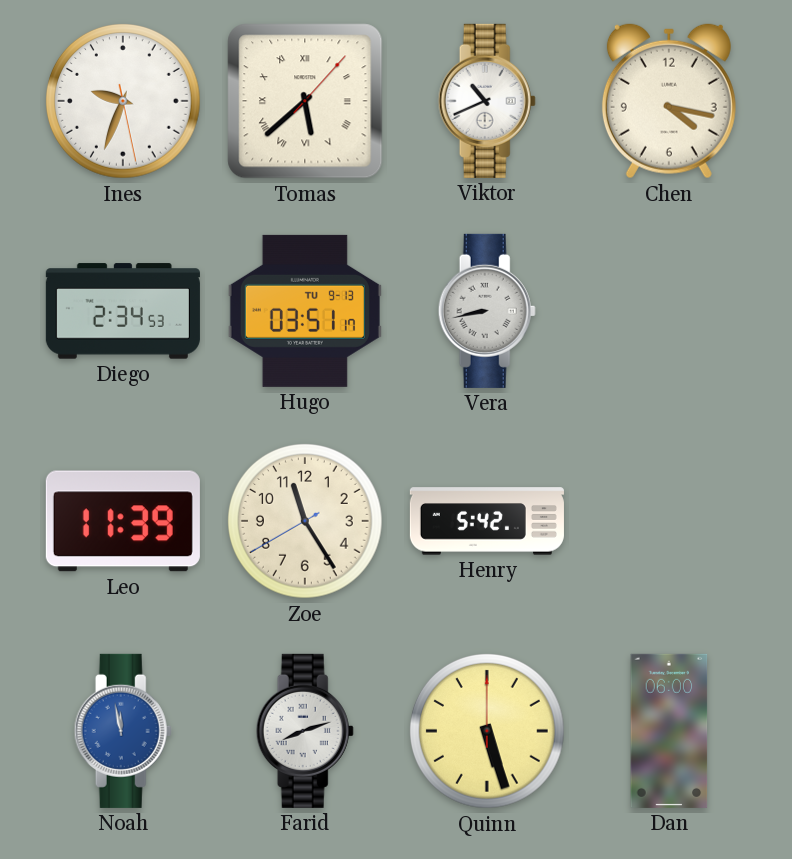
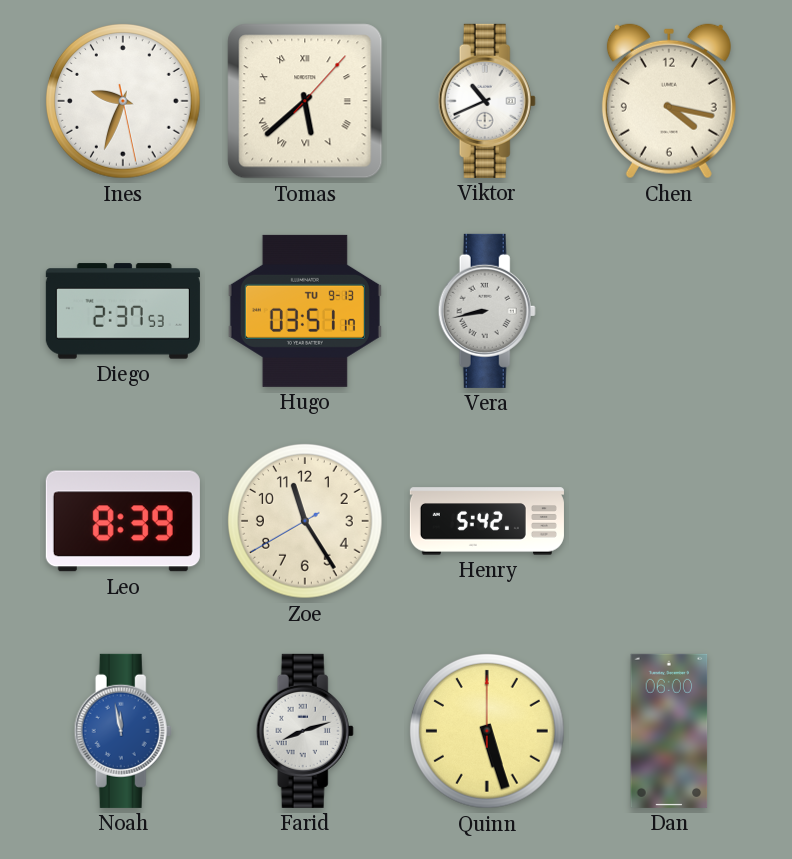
Diego: 2:34 -> 2:37
Leo: 11:39 -> 8:39
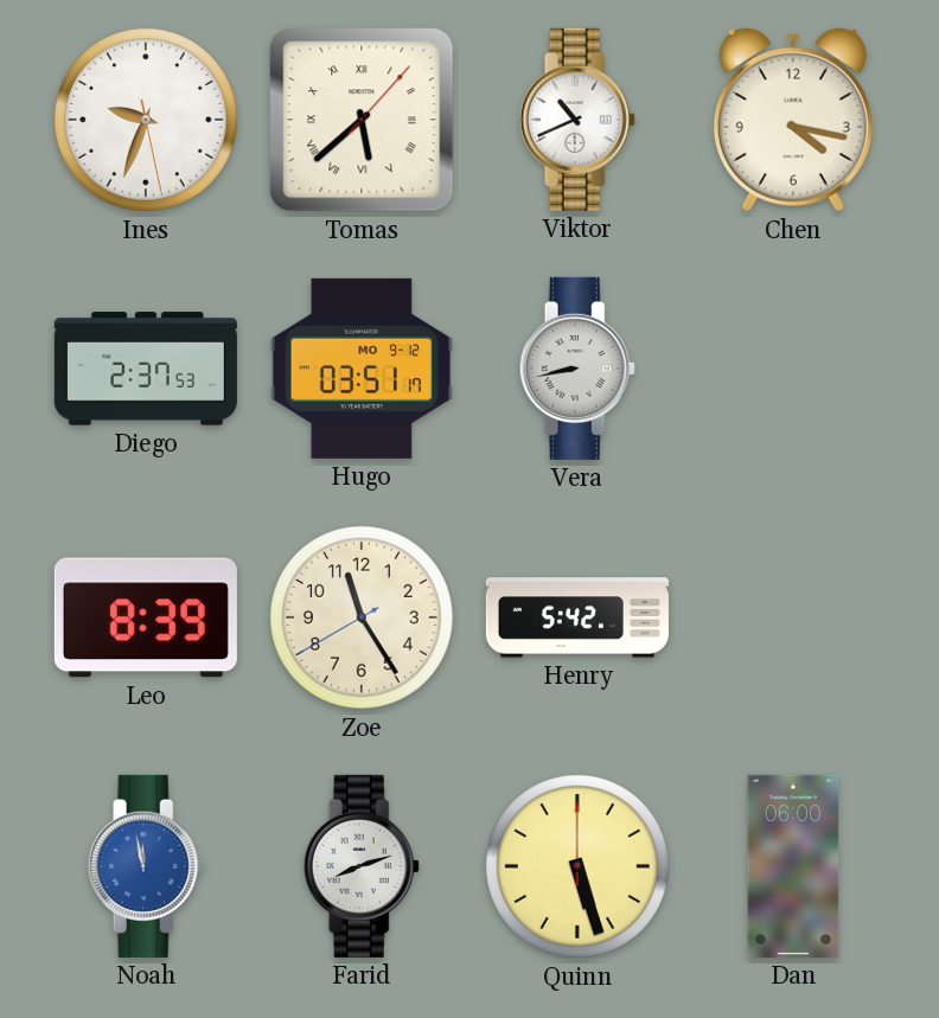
Hugo date: TU 9-13 -> MO 9-12
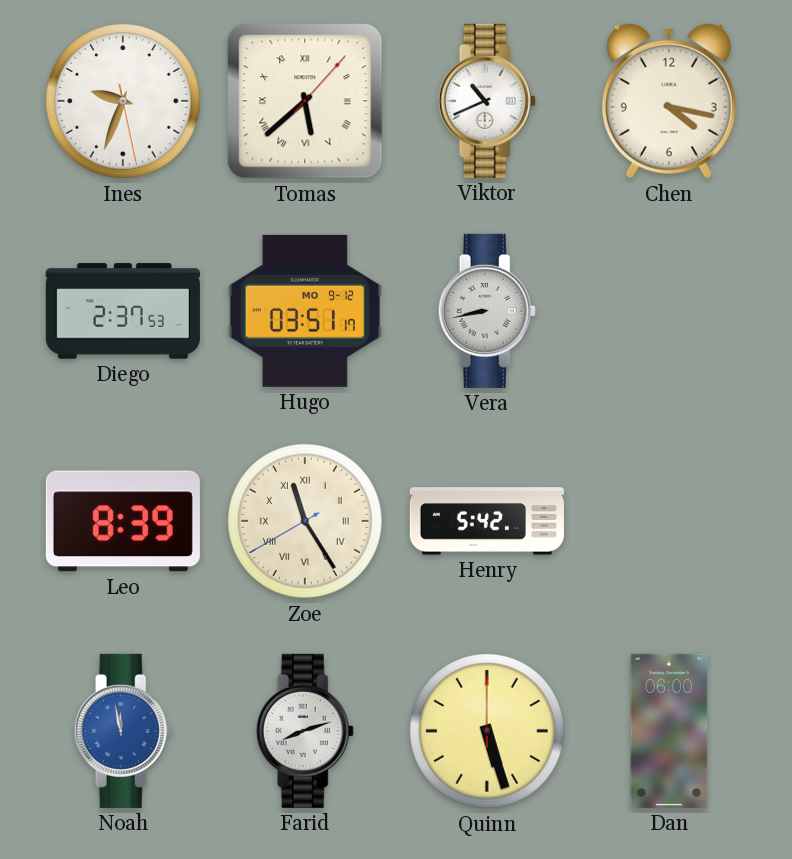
Zoe numerals: Arabic -> Roman
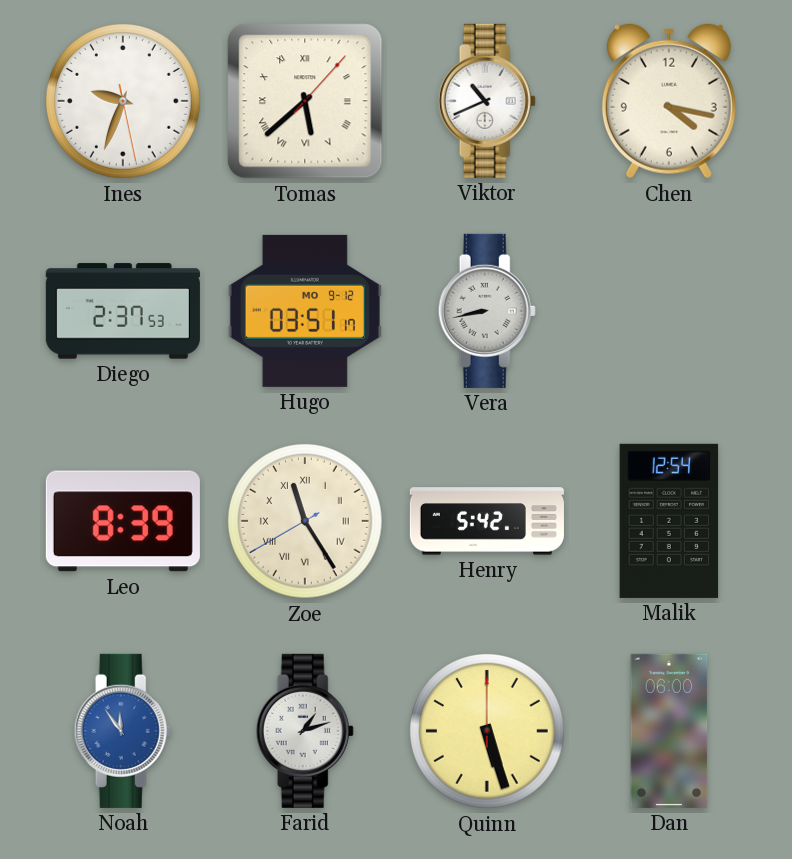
Malik: none -> 12:54
Noah: 11:58 -> 11:54
Farid: 8:12 -> 1:12
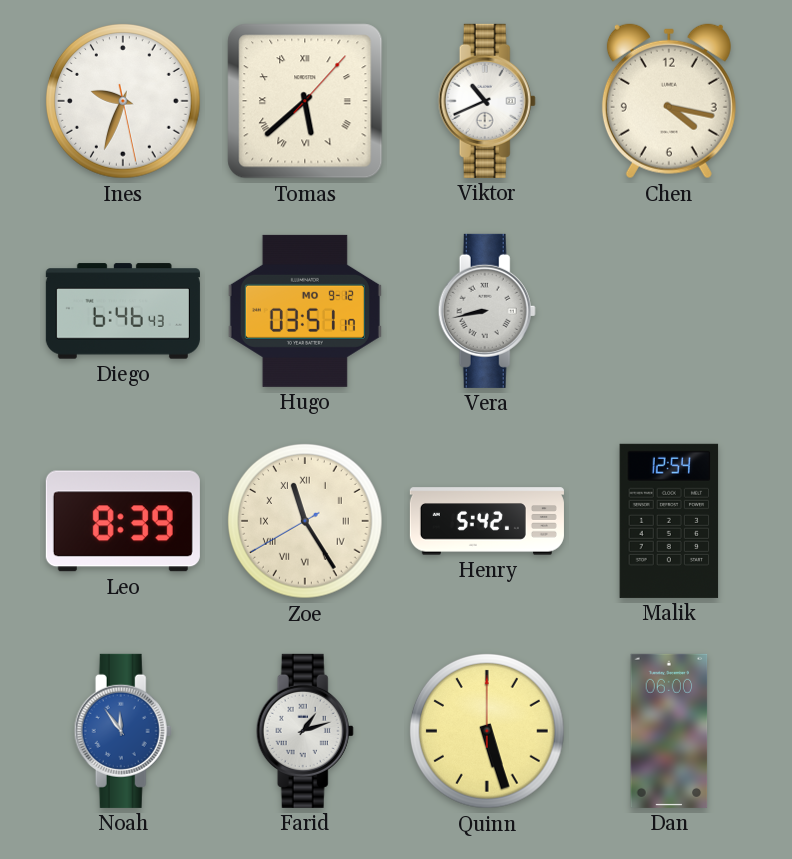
Diego: 2:37 -> 6:46
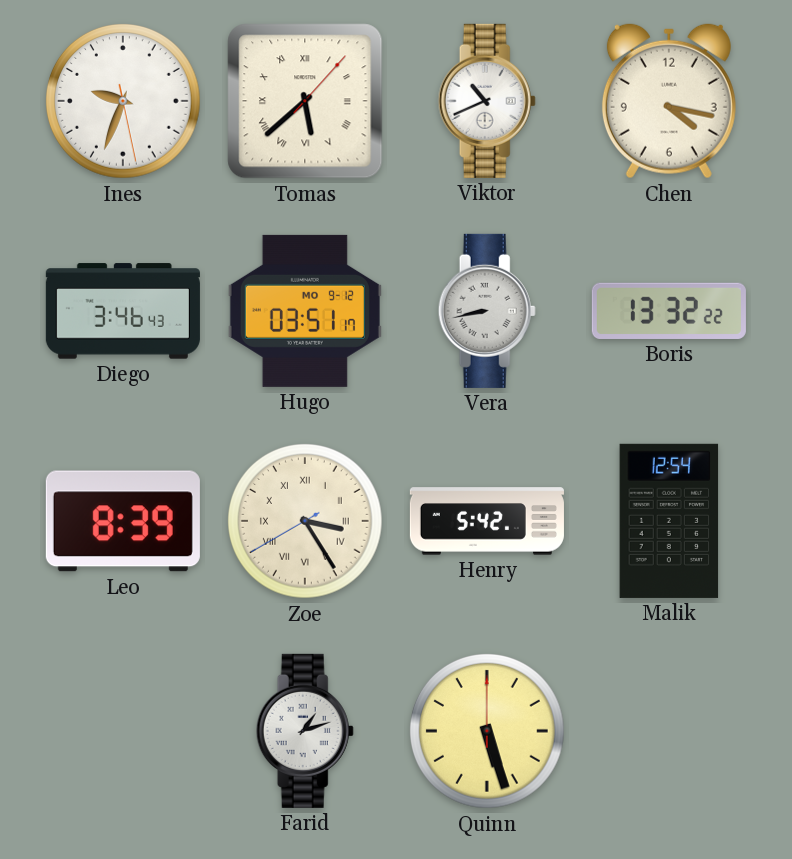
Diego: 6:46 -> 3:46
Boris: none -> 13:32
Zoe: 11:24 -> 3:24
Noah: 11:54 -> none
Dan: 06:00 -> none
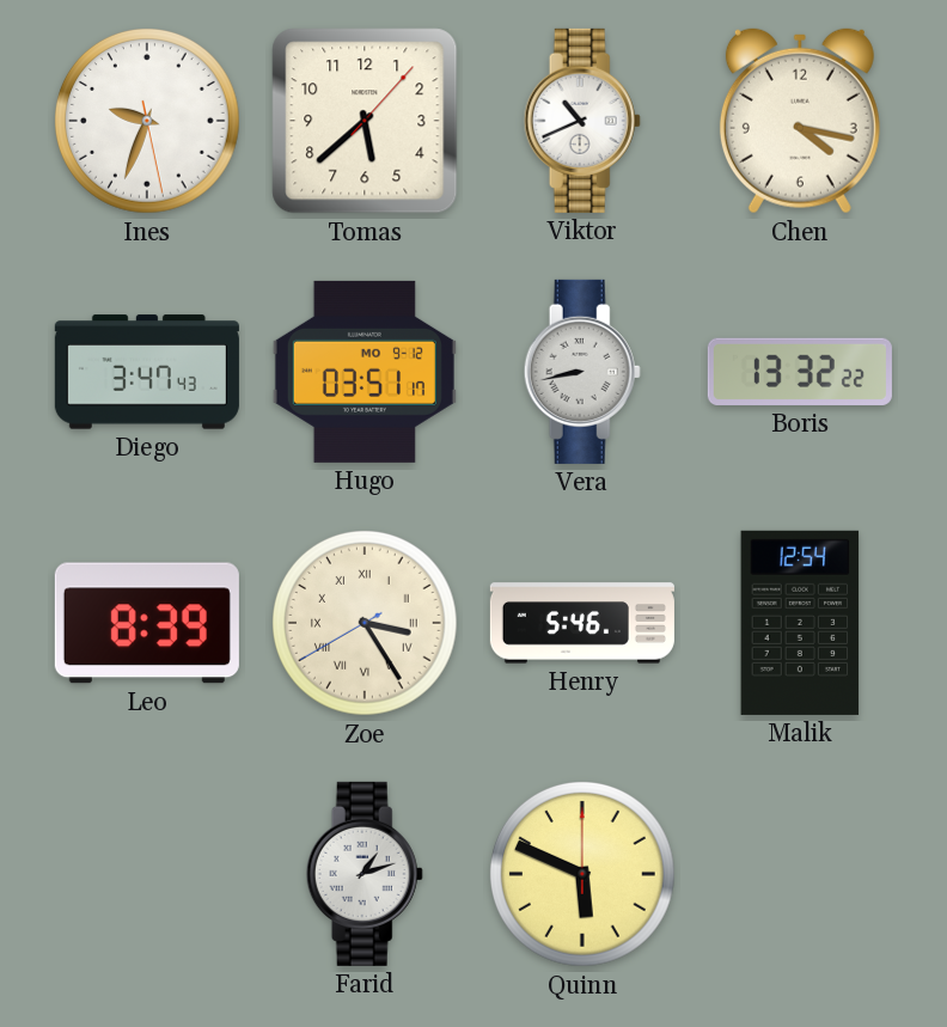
Tomas numerals: Roman -> Arabic
Diego: 3:46 -> 3:47
Henry: 5:42 -> 5:46
Quinn: 5:27 -> 5:49
